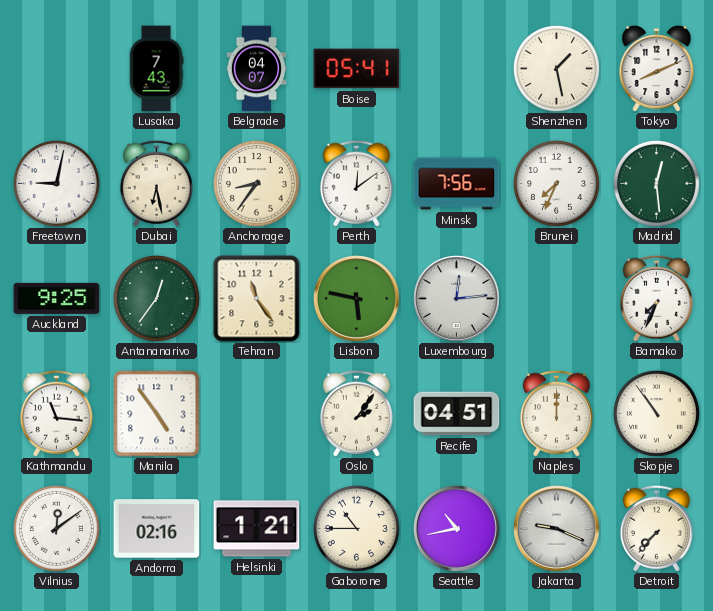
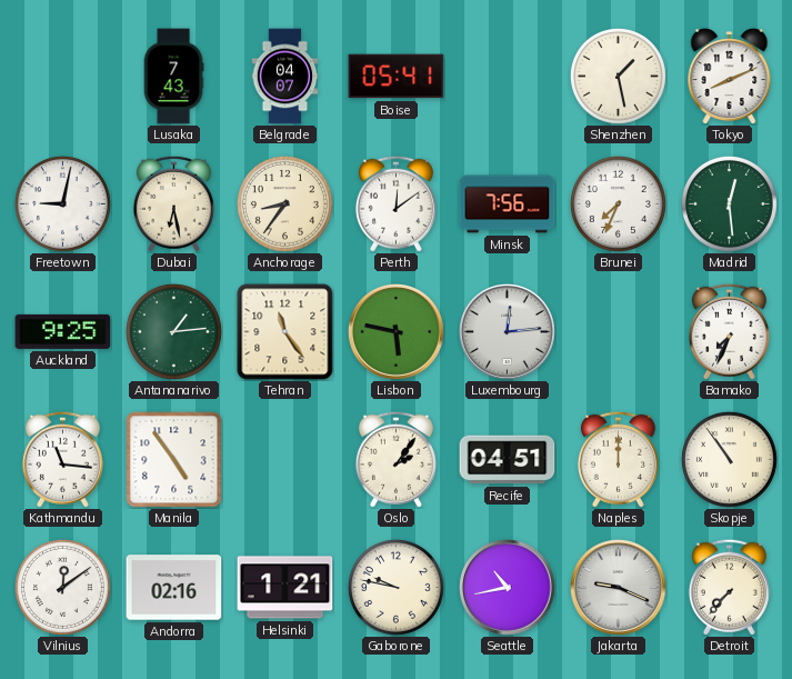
Antananarivo: 12:36 -> 1:14
Gaborone: 10:45 -> 9:47
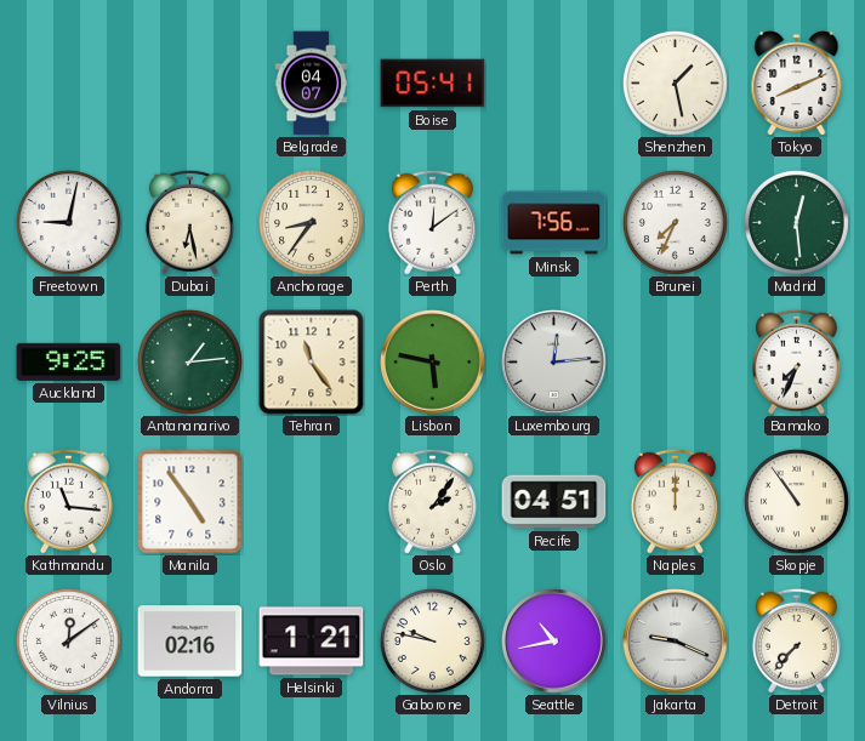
Lusaka: 7:43 -> none
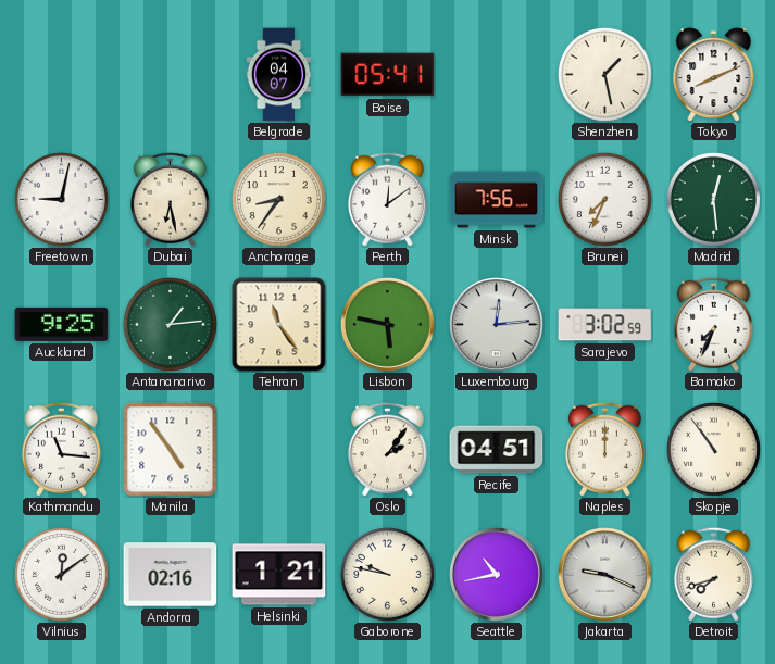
Sarajevo: none -> 3:02
Detroit: 7:37 -> 7:42
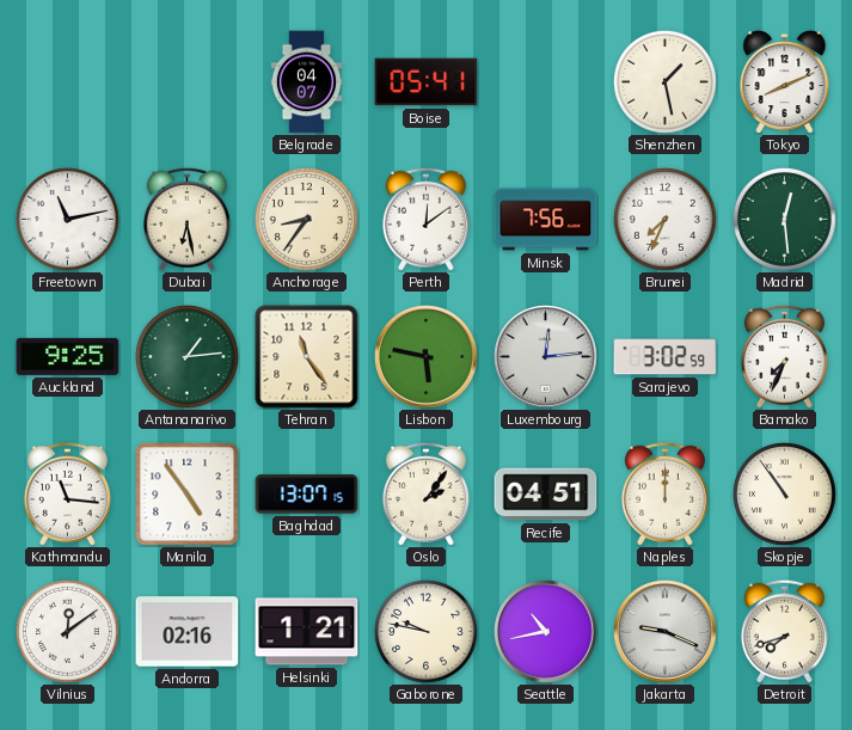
Freetown: 9:02 -> 11:13
Baghdad: none -> 13:07
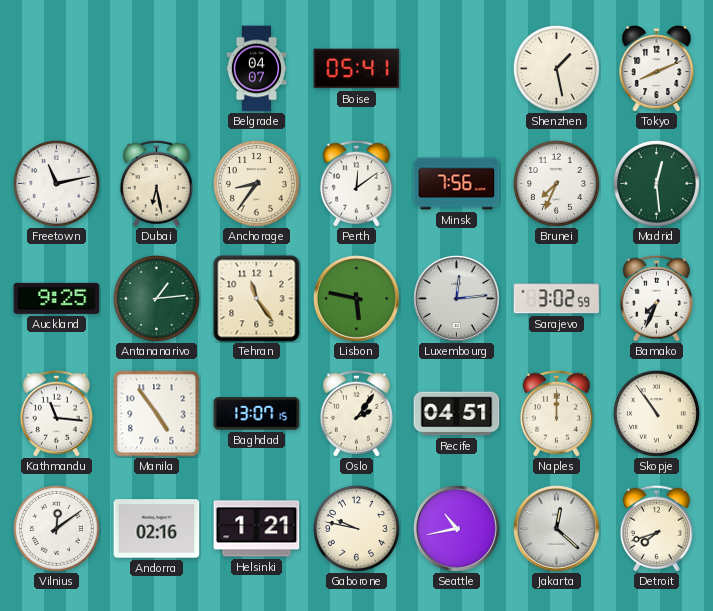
Jakarta: 9:19 -> 12:22
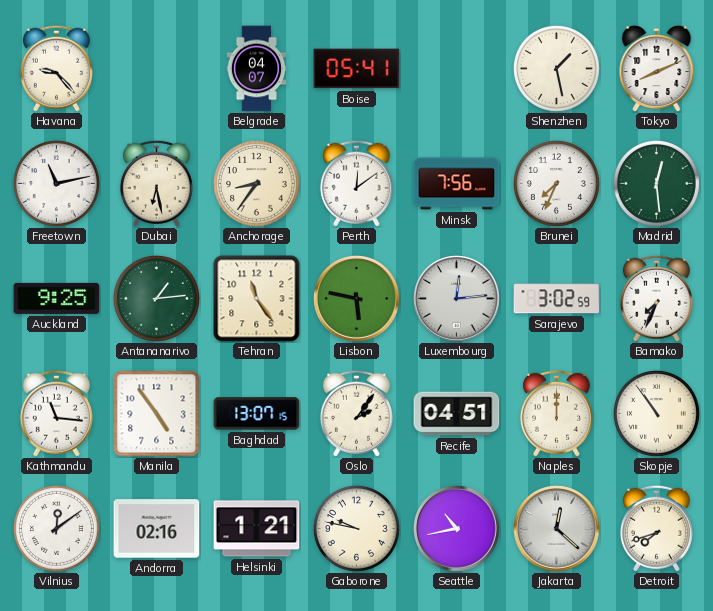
Havana: none -> 9:23
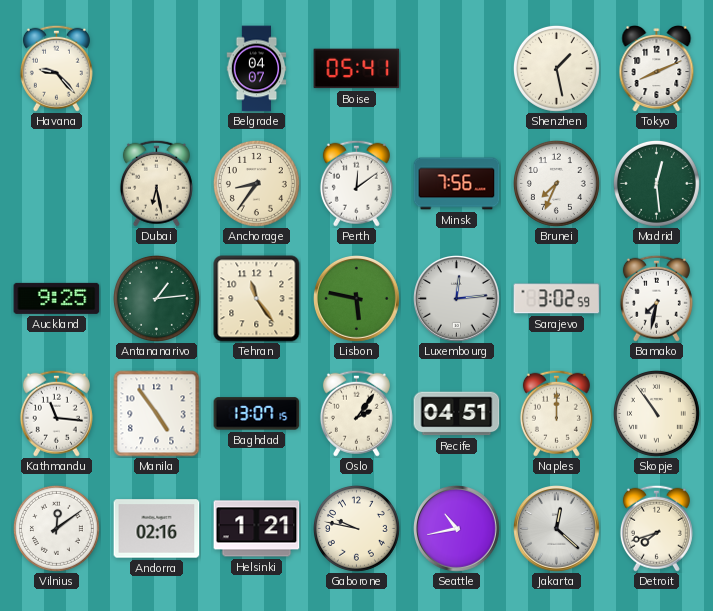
Freetown: 11:13 -> none
Bamako: 7:34 -> 7:32
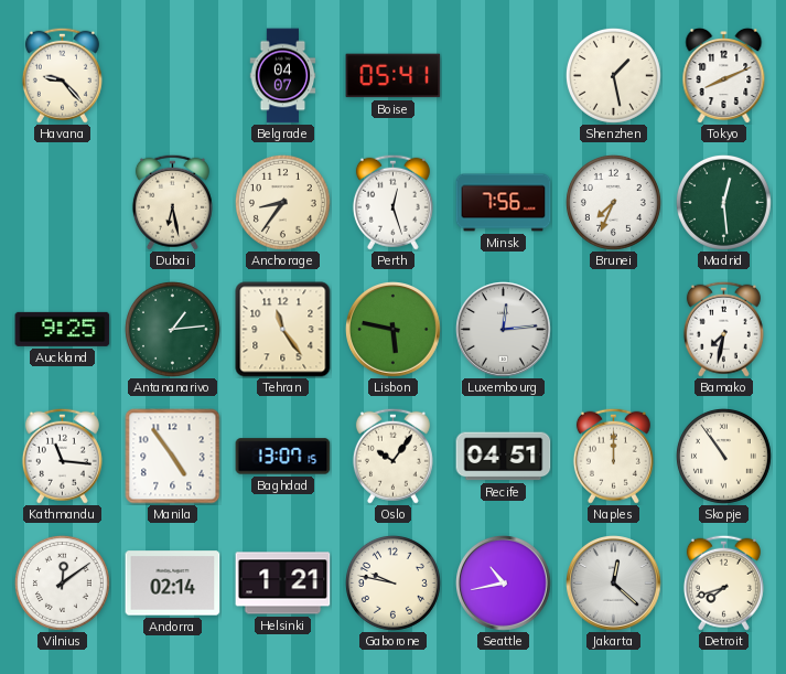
Perth: 12:09 -> 12:27
Sarajevo: 3:02 -> none
Oslo: 2:06 -> 10:06
Andorra: 02:16 -> 02:14
